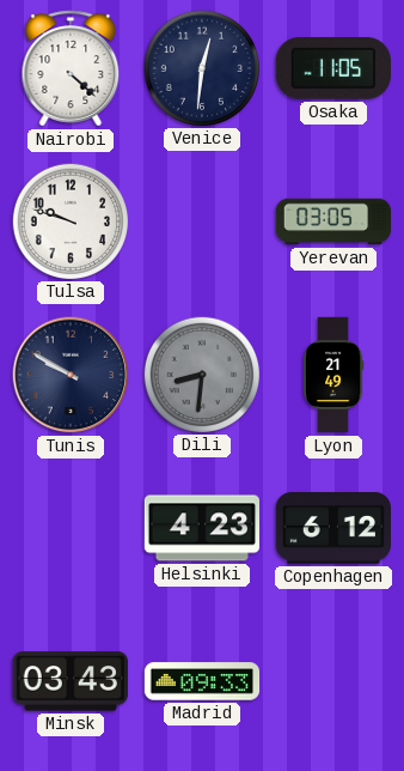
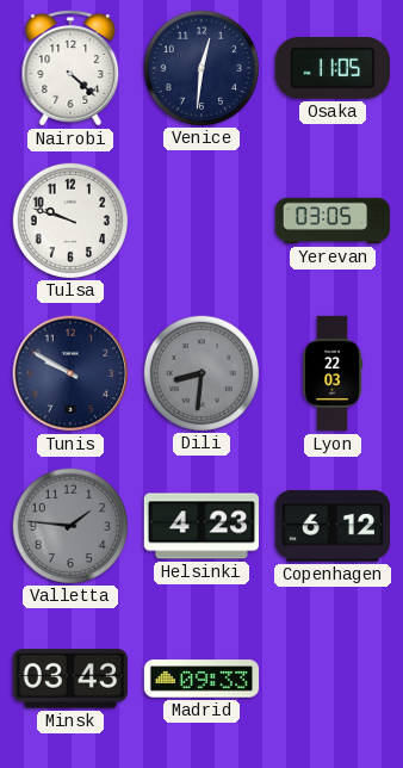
Lyon: 21:49 -> 22:03
Valletta: none -> 1:46
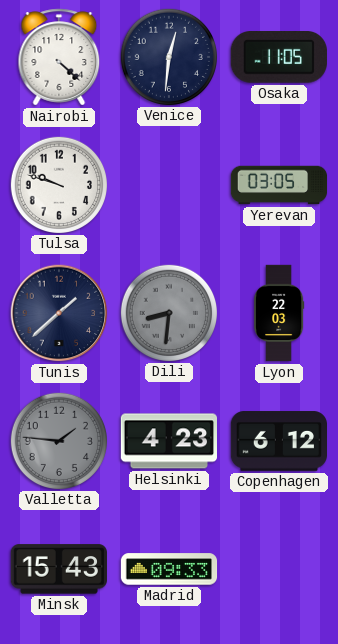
Tunis: 9:50 -> 1:38
Minsk: 03:43 -> 15:43
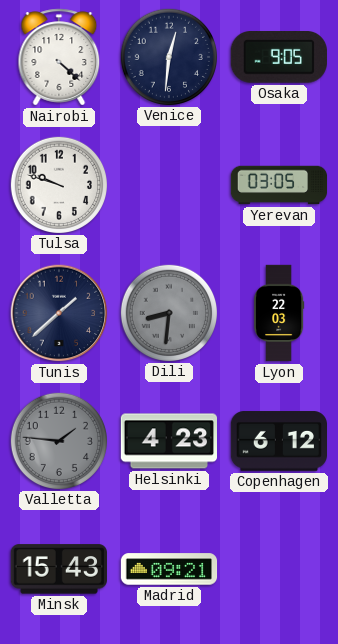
Osaka: 11:05 -> 9:05
Madrid: 09:33 -> 09:21
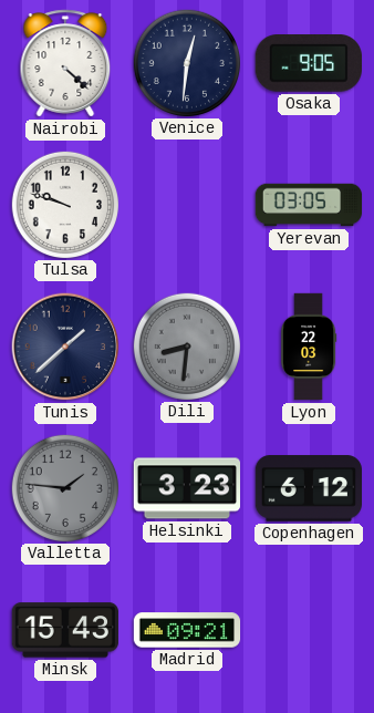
Helsinki: 4:23 -> 3:23
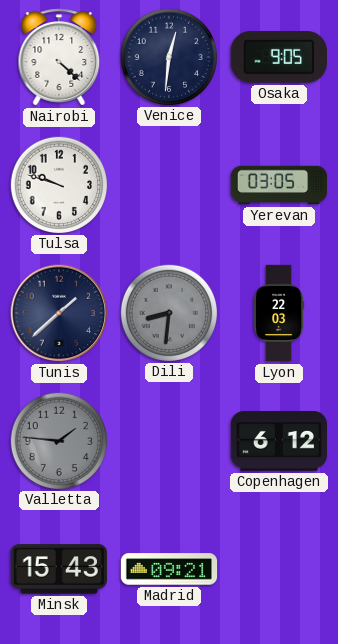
Helsinki: 3:23 -> none
